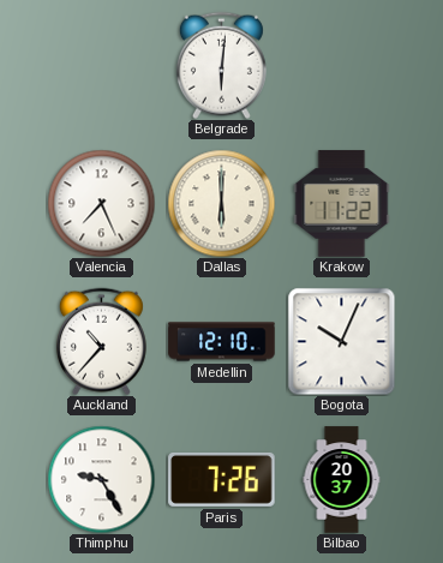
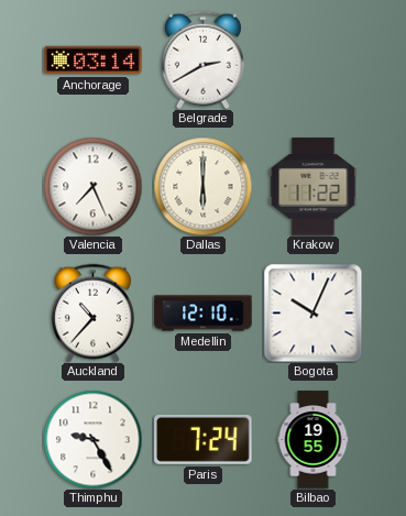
Anchorage: none -> 03:14
Belgrade: 6:01 -> 2:40
Paris: 7:26 -> 7:24
Bilbao: 20:37 -> 19:55
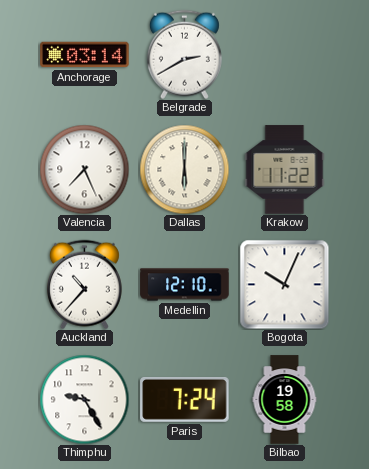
Bilbao: 19:55 -> 19:58
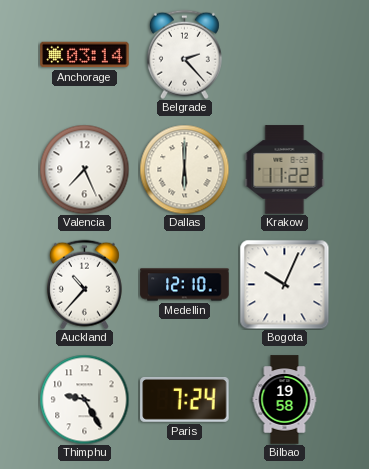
Belgrade: 2:40 -> 2:23
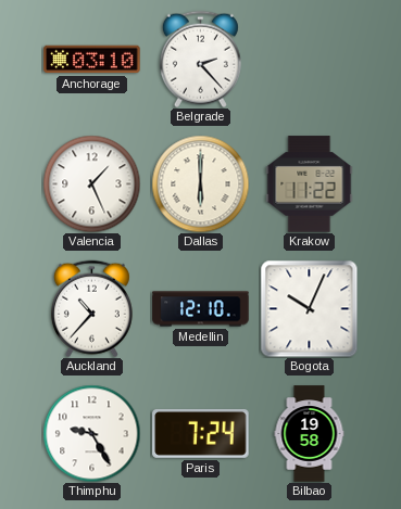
Anchorage: 03:14 -> 03:10
Valencia: 7:26 -> 1:26
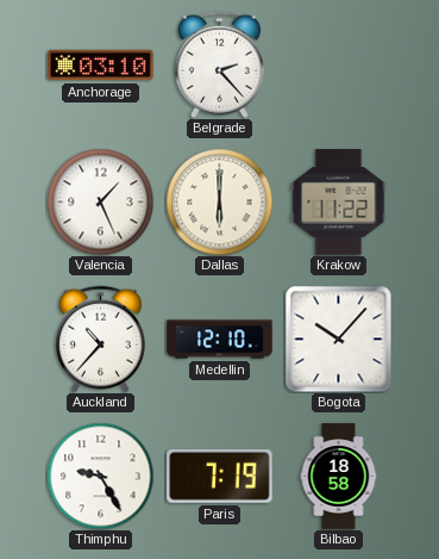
Bogota: 10:04 -> 10:07
Paris: 7:24 -> 7:19
Bilbao: 19:58 -> 18:58
